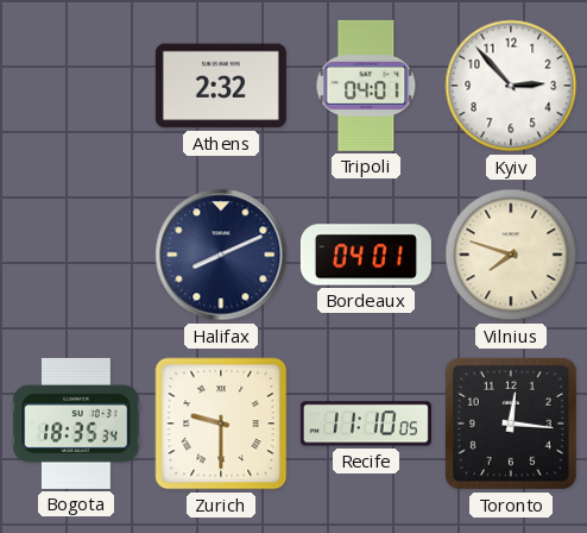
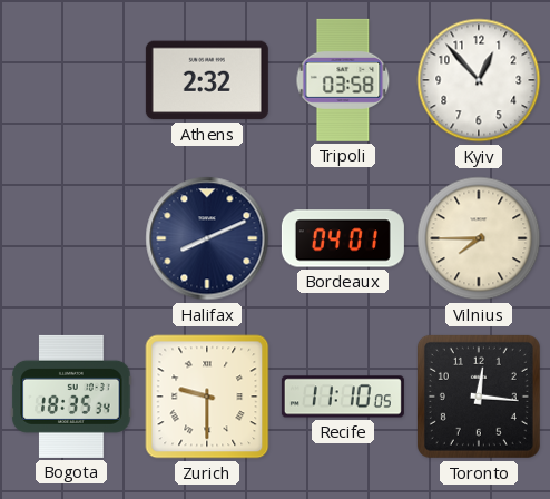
Tripoli: 04:01 -> 03:58
Kyiv: 2:53 -> 12:53
Vilnius: 7:48 -> 7:45
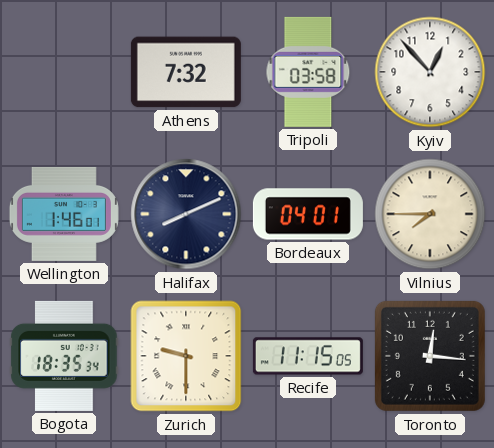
Athens: 2:32 -> 7:32
Wellington: none -> 1:46
Recife: 11:10 -> 11:15
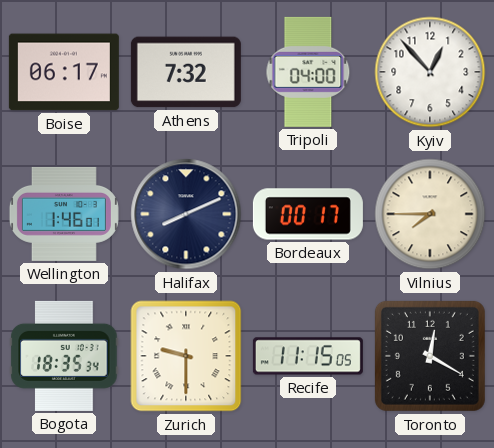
Boise: none -> 06:17
Tripoli: 03:58 -> 04:00
Bordeaux: 04:01 -> 00:17
Toronto: 12:16 -> 12:20
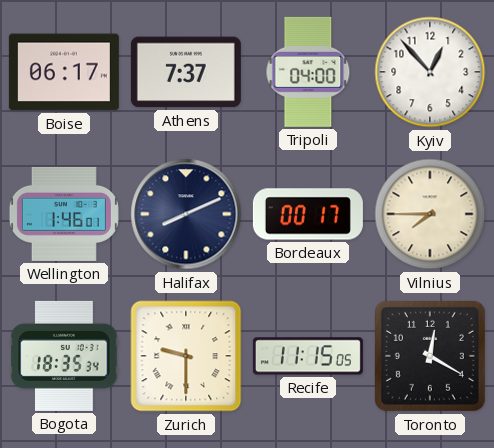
Athens: 7:32 -> 7:37
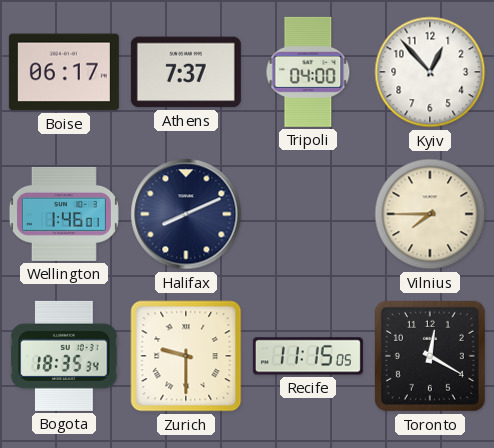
Bordeaux: 00:17 -> none
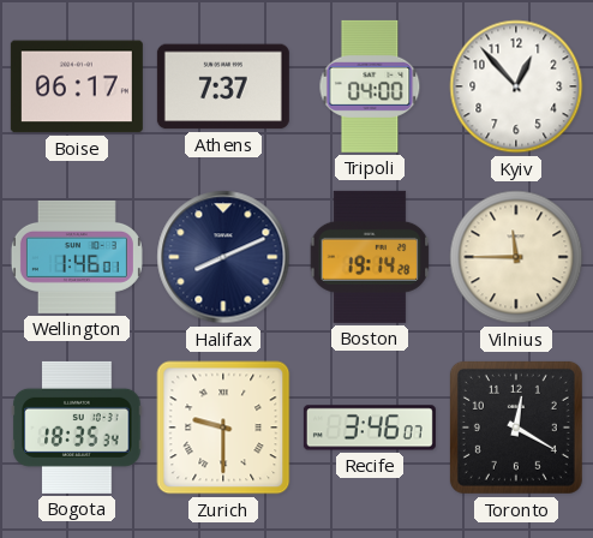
Boston: none -> 19:14
Vilnius: 7:45 -> 11:45
Recife: 11:15 -> 3:46
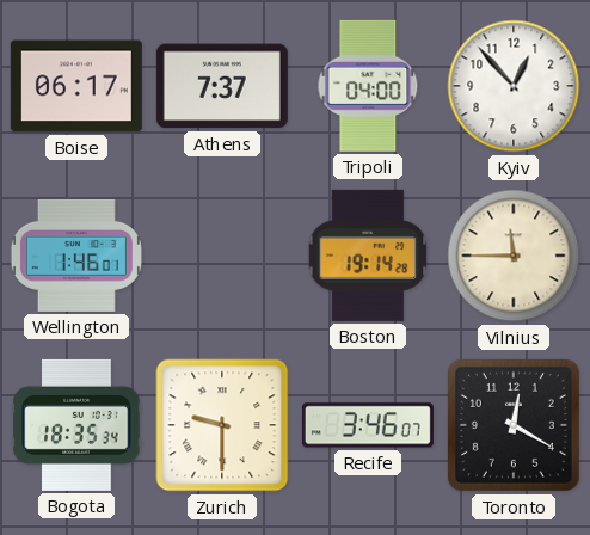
Halifax: 8:11 -> none
